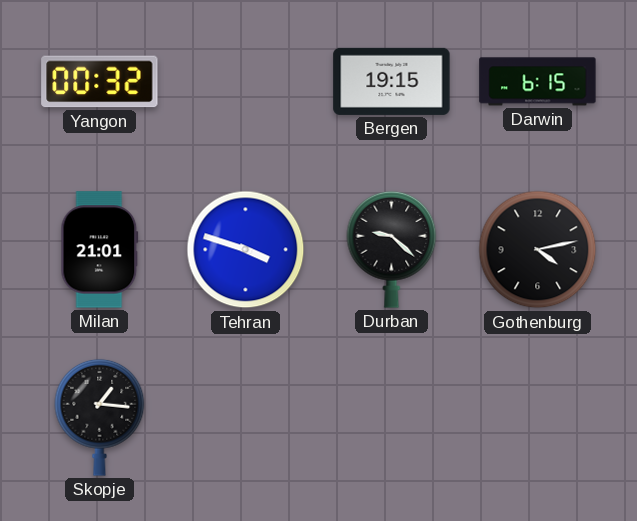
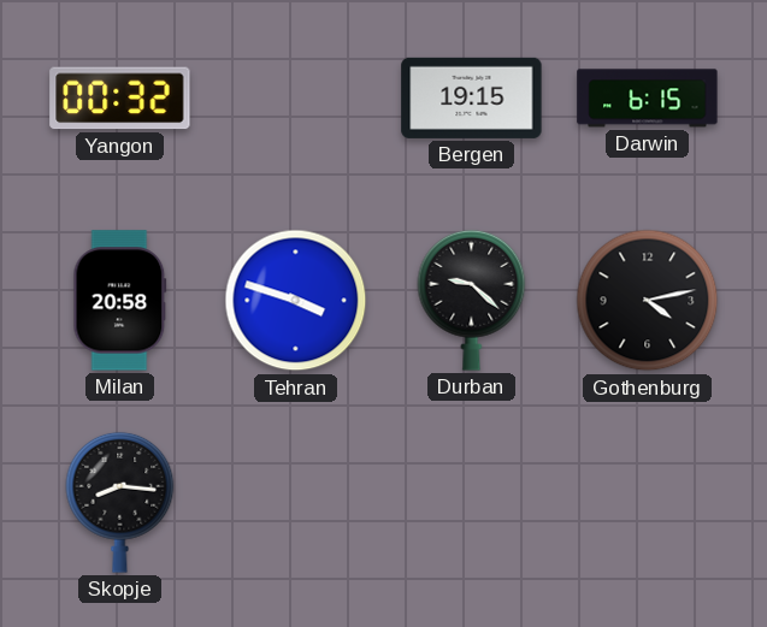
Milan: 21:01 -> 20:58
Skopje: 1:16 -> 8:16
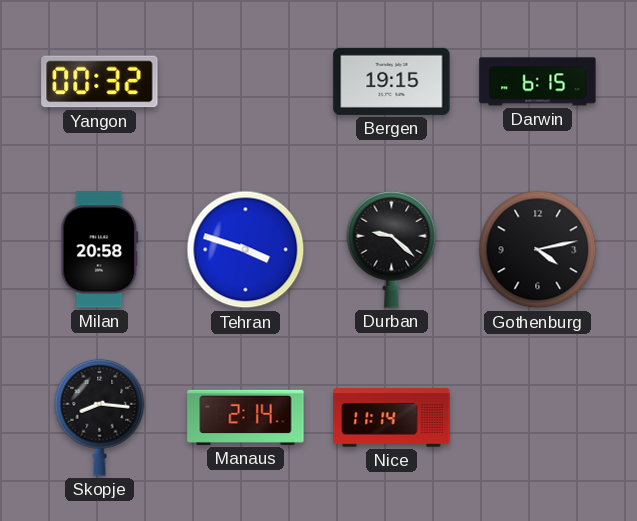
Manaus: none -> 2:14
Nice: none -> 11:14
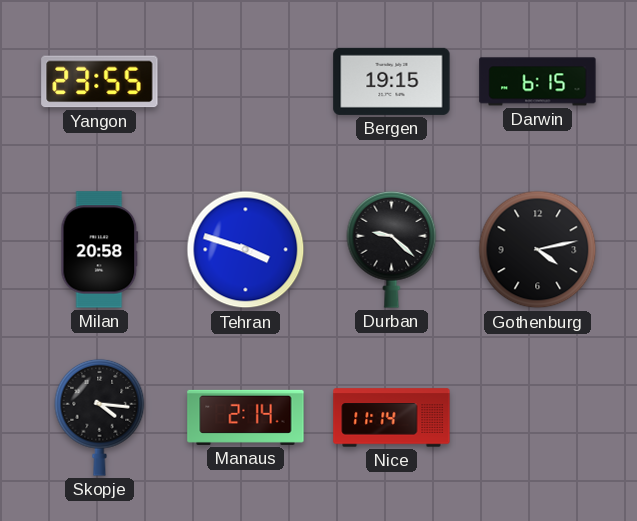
Yangon: 00:32 -> 23:55
Skopje: 8:16 -> 4:16
